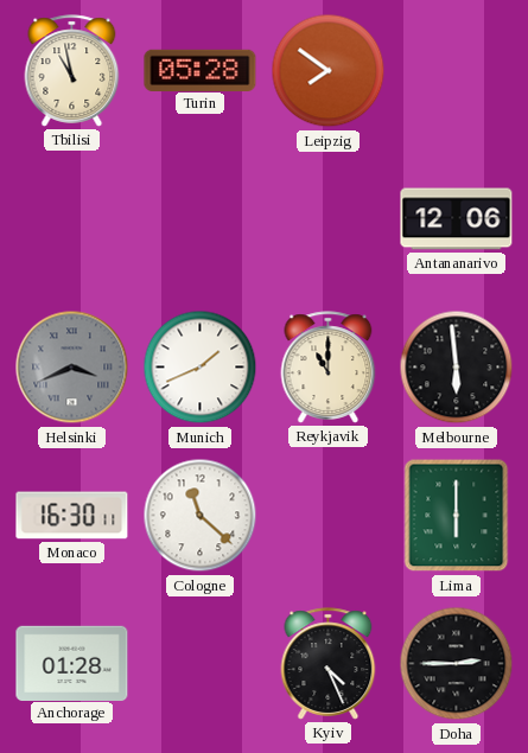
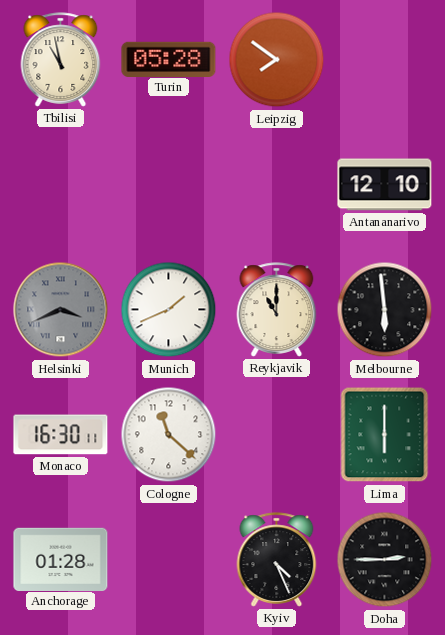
Antananarivo: 12:06 -> 12:10
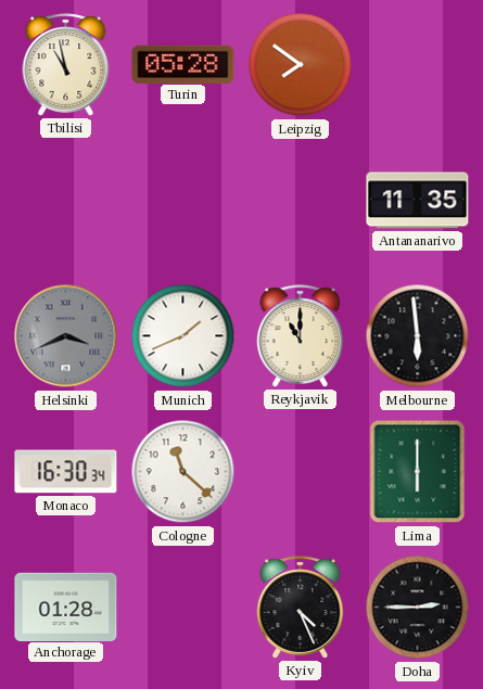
Antananarivo: 12:10 -> 11:35
Monaco: 16:30:11 -> 16:30:34
